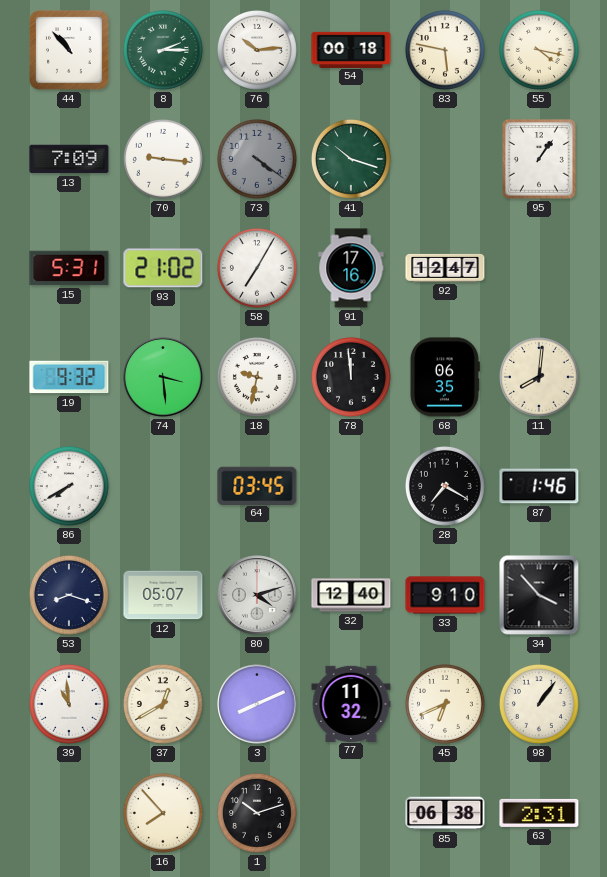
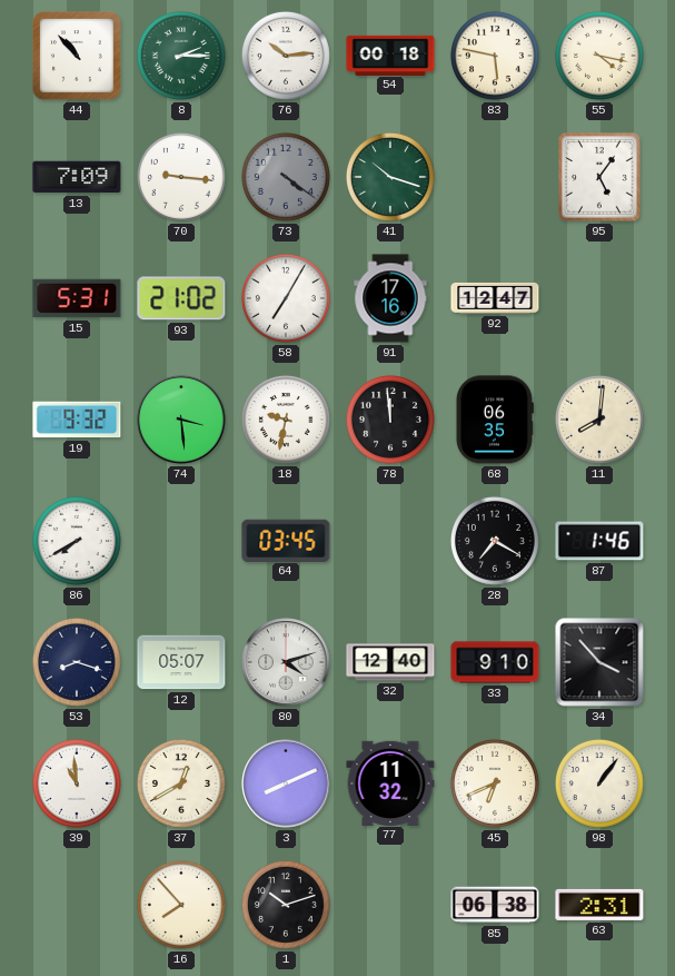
95: 1:06 -> 5:06
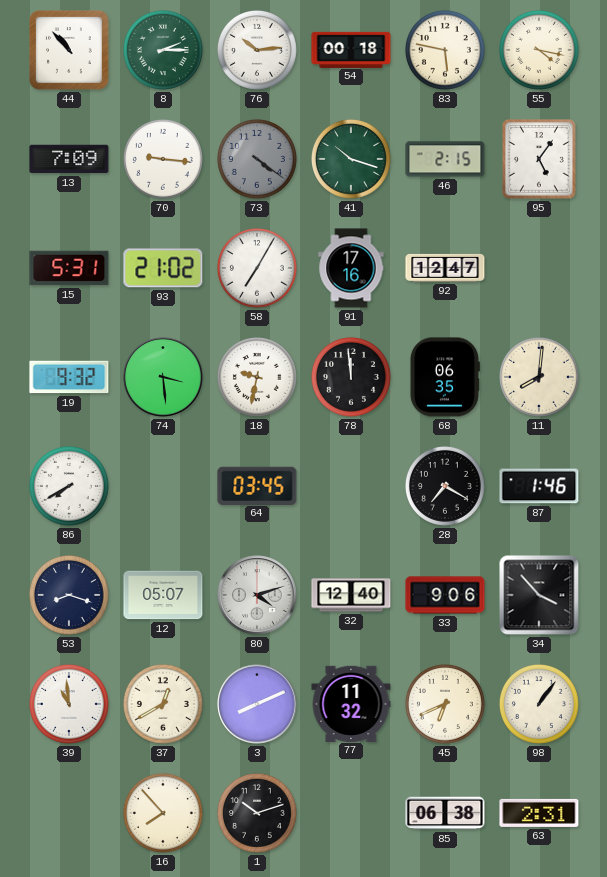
46: none -> 2:15
33: 9:10 -> 9:06
